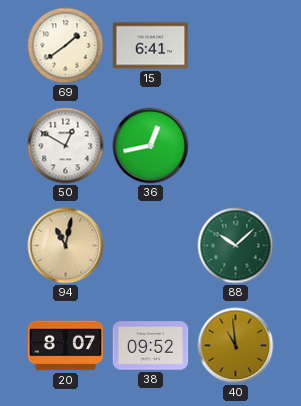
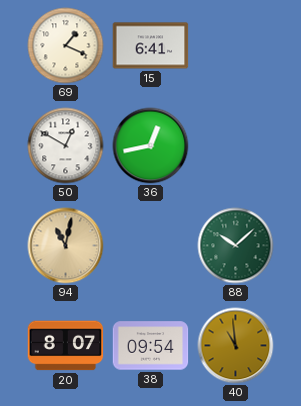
69: 1:39 -> 1:19
38: 09:52 -> 09:54
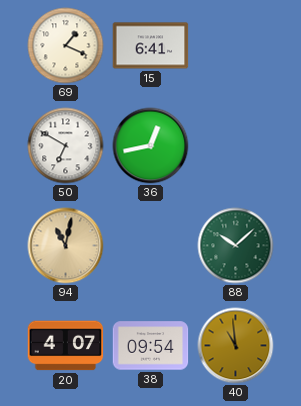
50: 12:50 -> 6:50
20: 8:07 -> 4:07
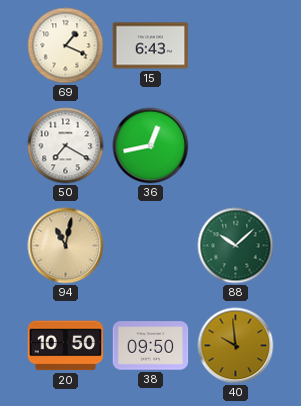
15: 6:41 -> 6:43
50: 6:50 -> 7:20
20: 4:07 -> 10:50
38: 09:54 -> 09:50
40: 10:59 -> 9:59
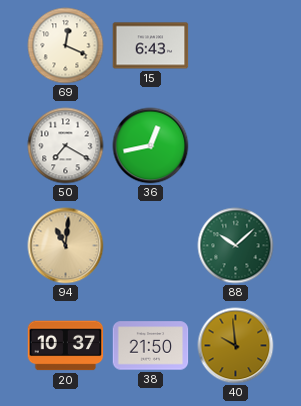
69: 1:19 -> 12:19
94: 11:02 -> 11:01
20: 10:50 -> 10:37
38: 09:50 -> 21:50
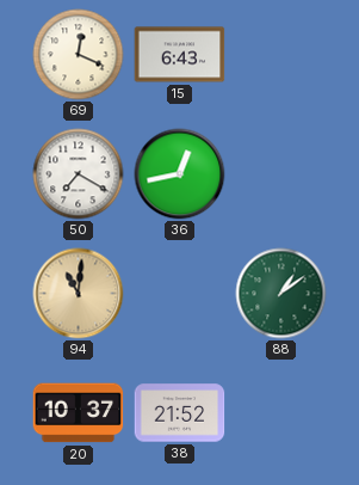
88: 10:08 -> 1:09
38: 21:50 -> 21:52
40: 9:59 -> none
